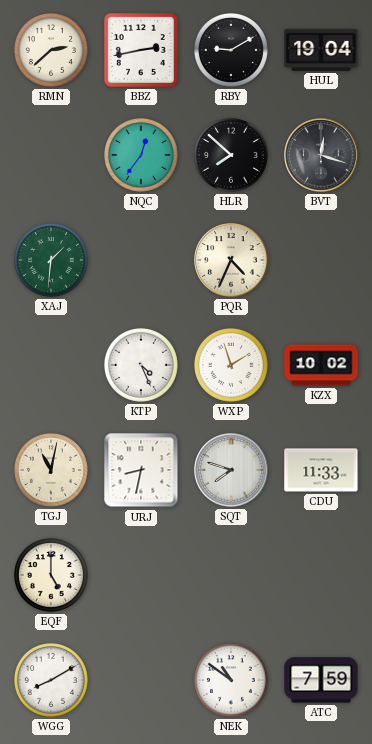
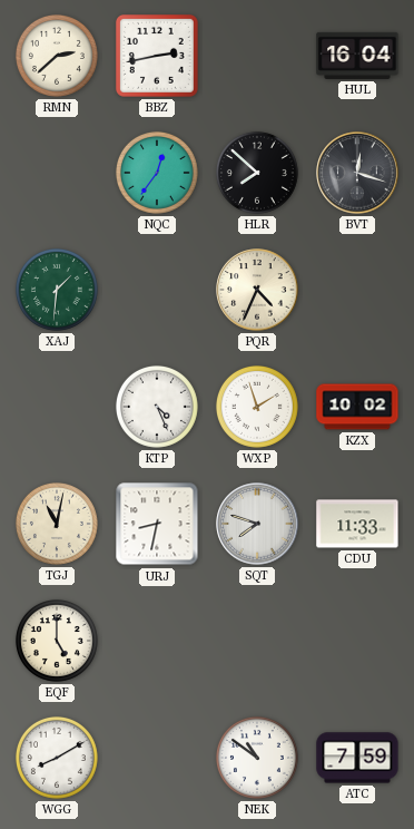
RBY: 9:10 -> none
HUL: 19:04 -> 16:04
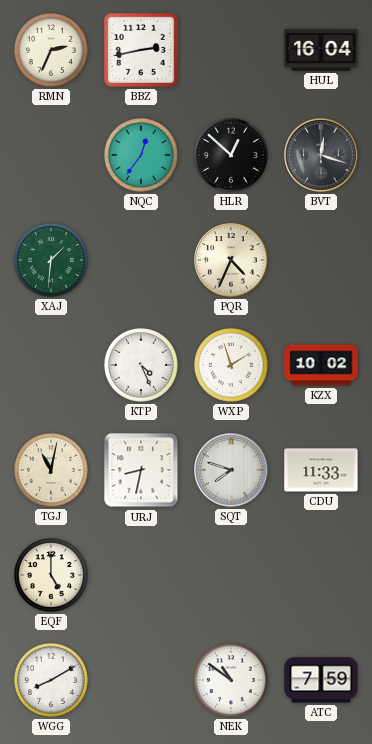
RMN: 2:38 -> 2:34
HLR: 7:52 -> 12:52
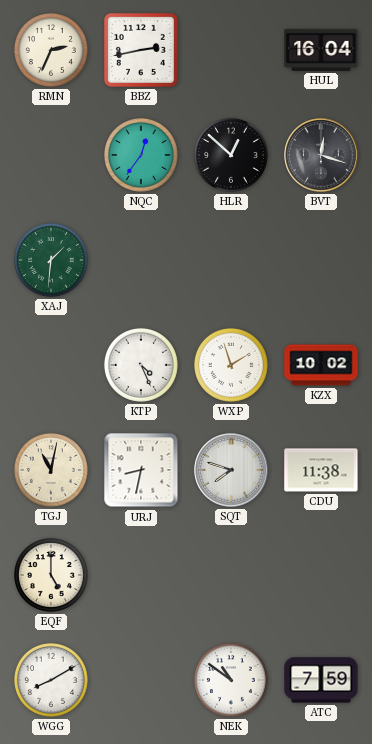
PQR: 4:34 -> none
CDU: 11:33 -> 11:38
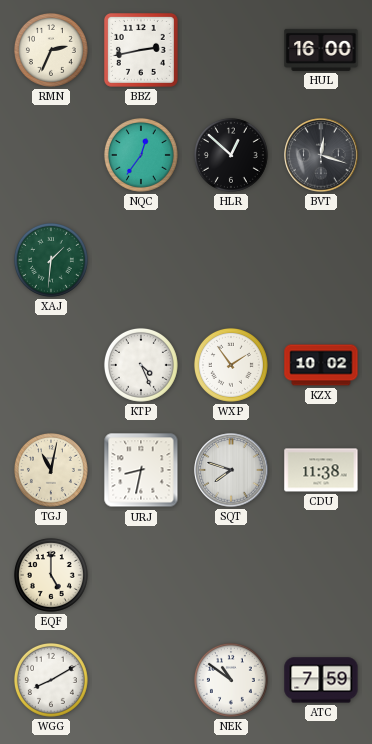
HUL: 16:04 -> 16:00
WXP: 1:57 -> 1:54
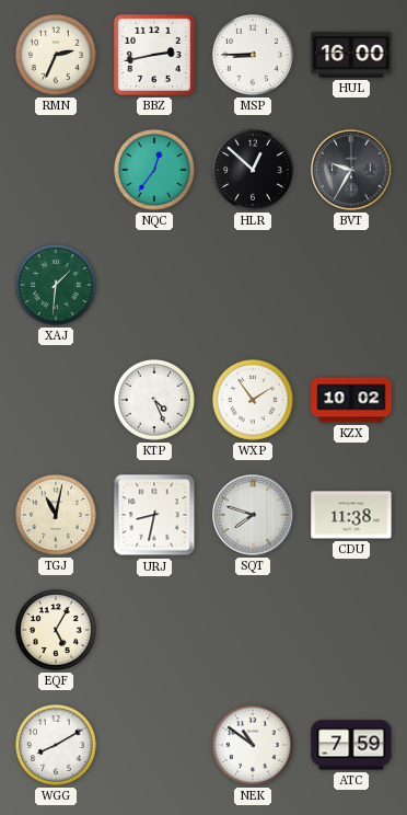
MSP: none -> 8:45
BVT: 12:18 -> 9:35
EQF: 5:00 -> 5:05
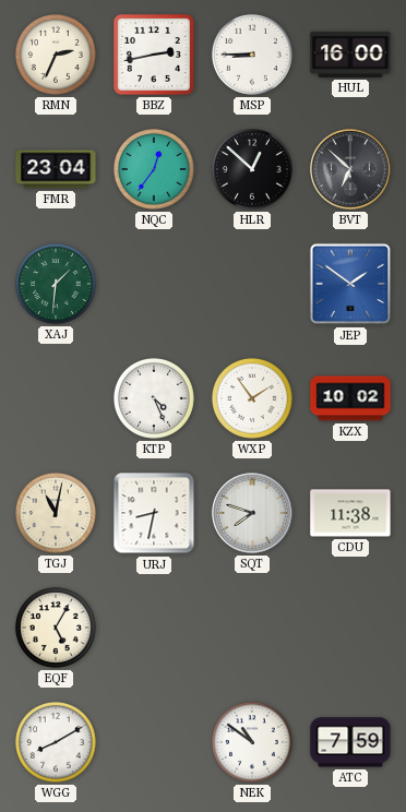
FMR: none -> 23:04
BVT: 9:35 -> 6:52
JEP: none -> 1:51
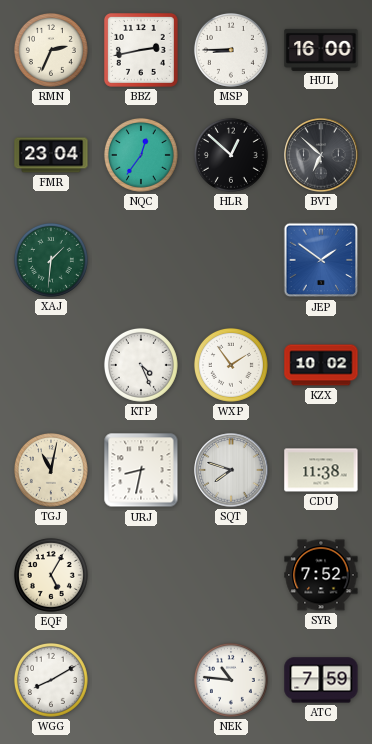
SYR: none -> 7:52
NEK: 10:51 -> 10:46
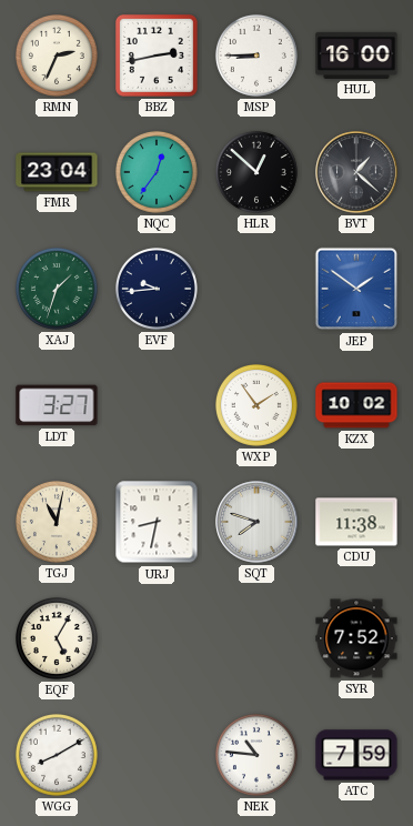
BVT: 6:52 -> 1:22
XAJ: 1:31 -> 1:33
EVF: none -> 9:44
LDT: none -> 3:27
KTP: 4:26 -> none
